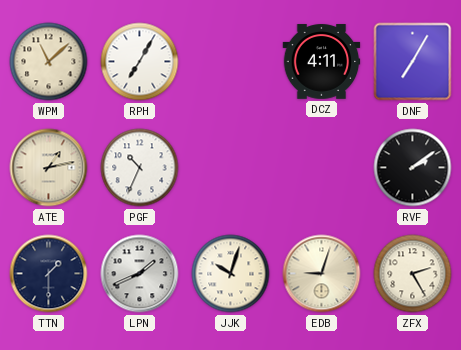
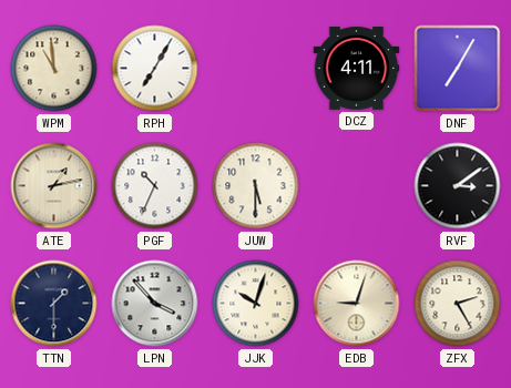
WPM: 11:08 -> 10:59
JUW: none -> 5:30
RVF: 2:09 -> 3:09
LPN: 1:41 -> 3:53
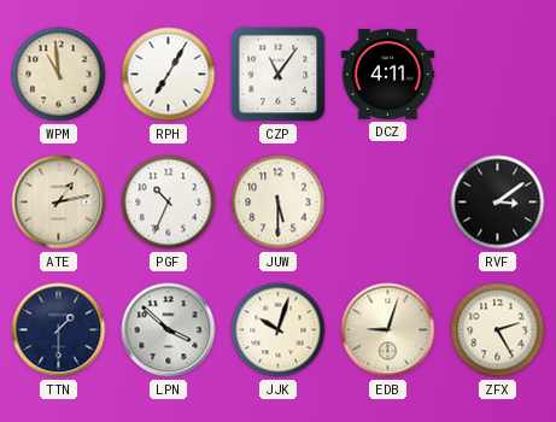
CZP: none -> 11:06
DNF: 7:05 -> none
LPN: 3:53 -> 3:52
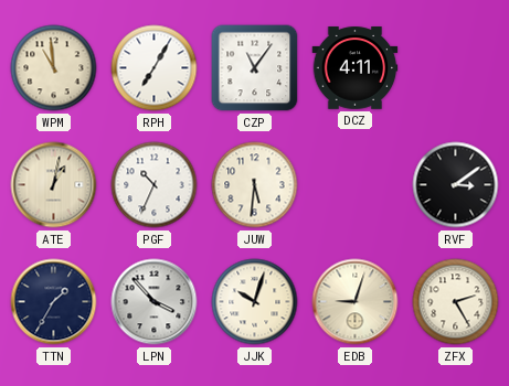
ATE: 1:13 -> 1:02
JUW: 5:30 -> 5:31
TTN: 1:30 -> 1:35
LPN: 3:52 -> 3:53
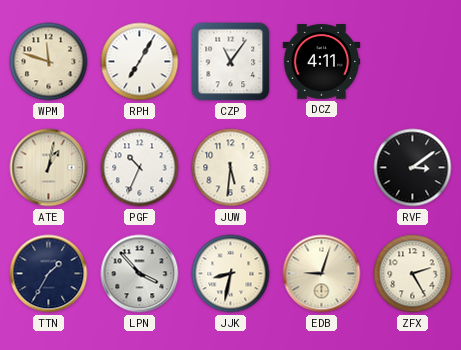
WPM: 10:59 -> 11:48
JJK: 10:03 -> 8:32
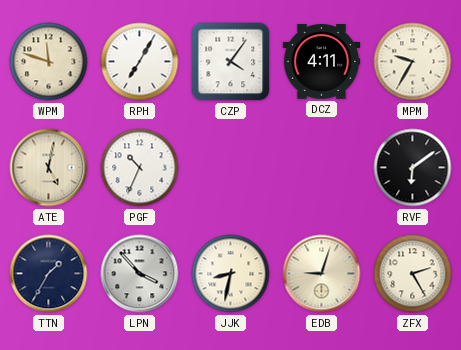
CZP: 11:06 -> 4:06
MPM: none -> 9:35
ATE: 1:02 -> 5:02
JUW: 5:31 -> none
RVF: 3:09 -> 6:09
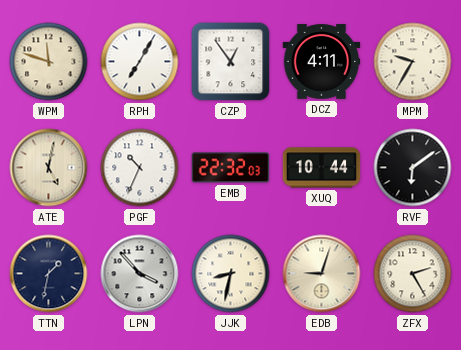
CZP: 4:06 -> 12:54
EMB: none -> 22:32
XUQ: none -> 10:44
TTN: 1:35 -> 1:32
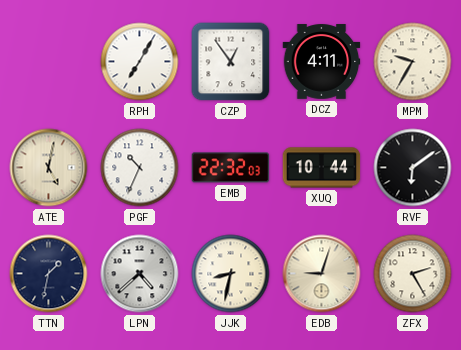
WPM: 11:48 -> none
LPN: 3:53 -> 4:38
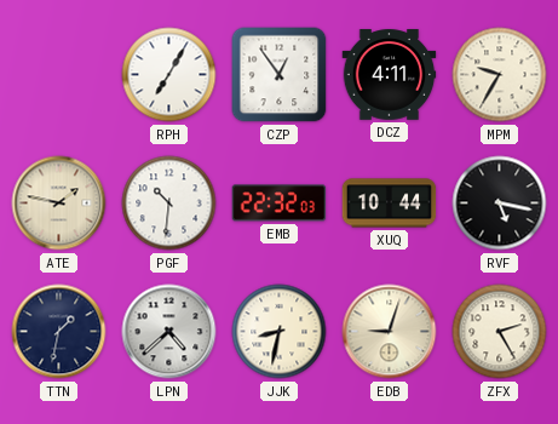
ATE: 5:02 -> 1:47
PGF: 10:34 -> 10:31
RVF: 6:09 -> 5:17
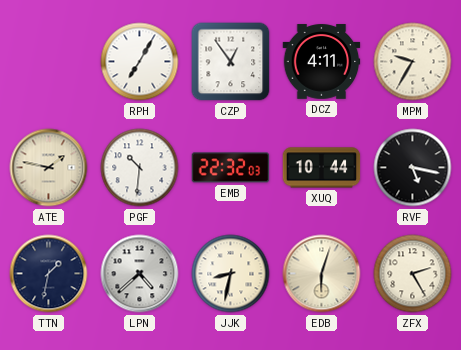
EDB: 9:03 -> 6:03
